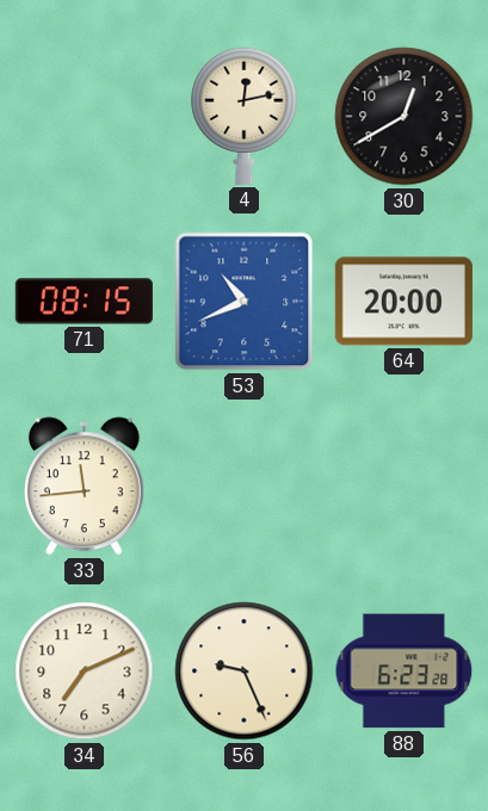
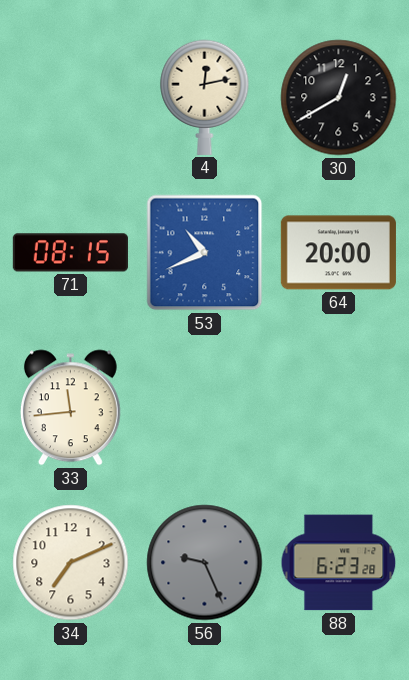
56 dial: cream -> grey
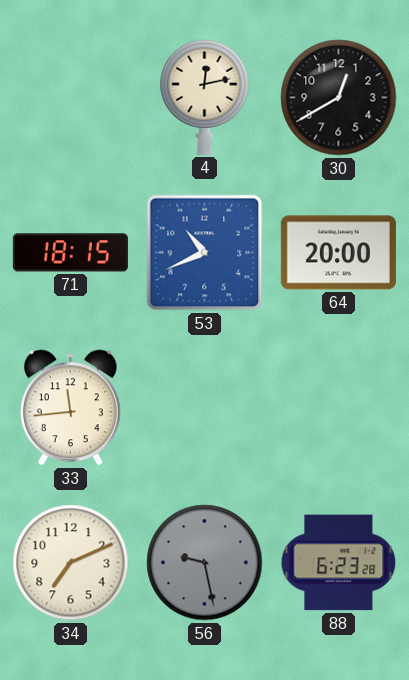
71: 08:15 -> 18:15
56: 9:26 -> 9:28
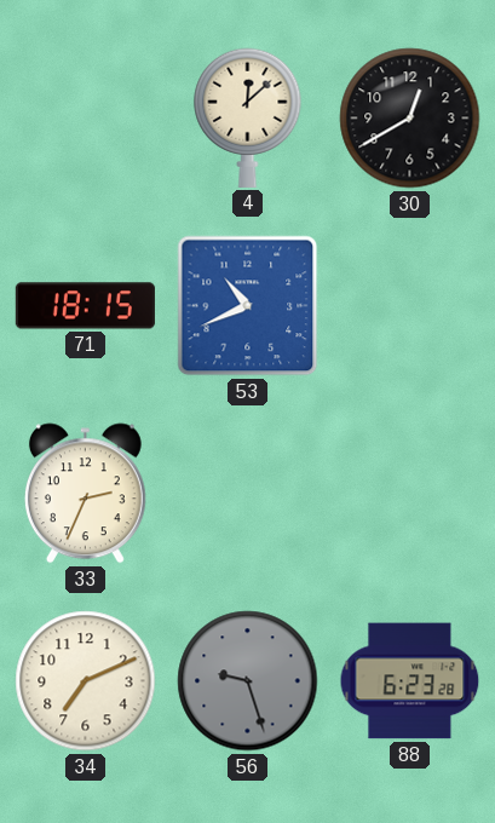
4: 12:13 -> 12:08
64: 20:00 -> none
33: 11:44 -> 2:34
56: 9:28 -> 9:27
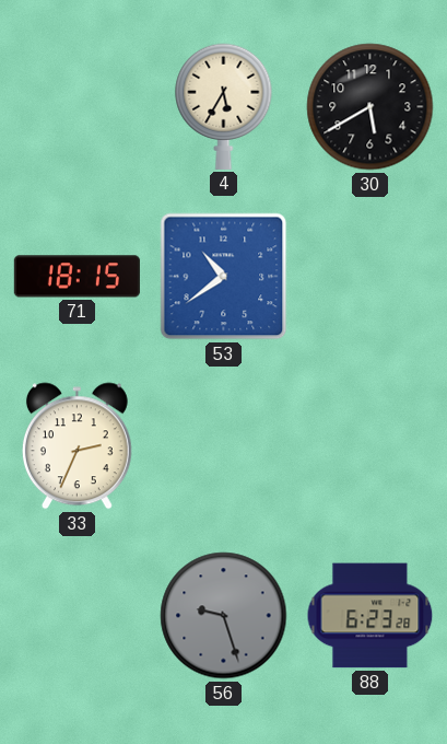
4: 12:08 -> 5:35
30: 12:40 -> 5:40
53: 10:41 -> 10:39
34: 7:11 -> none
